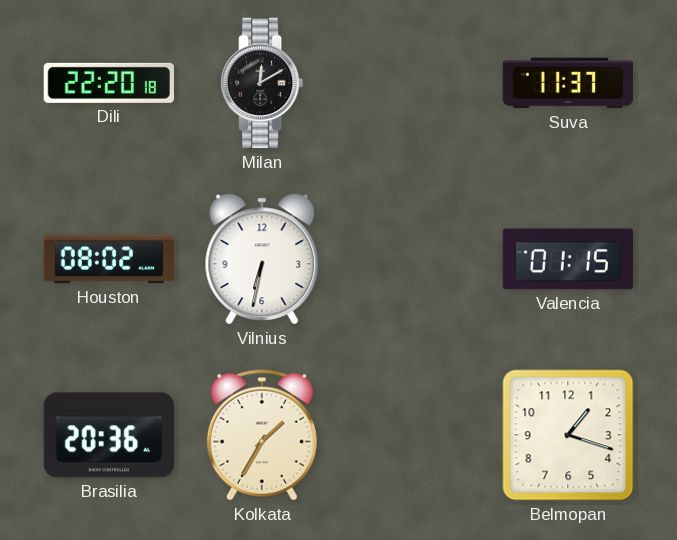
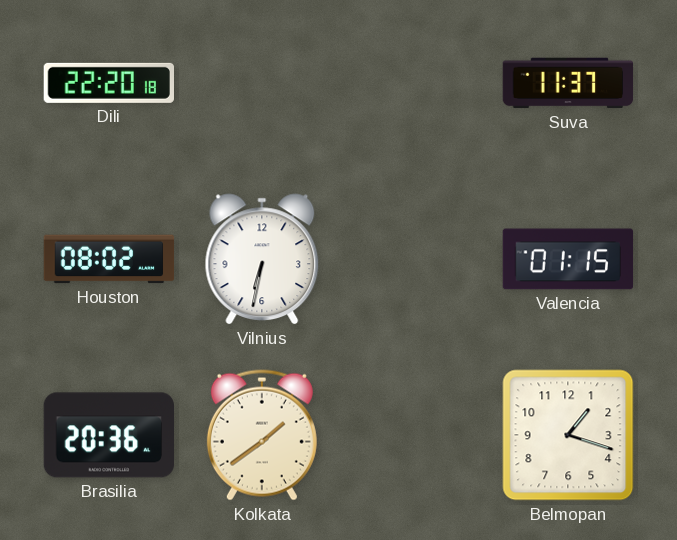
Milan: 12:10 -> none
Kolkata: 1:35 -> 1:39
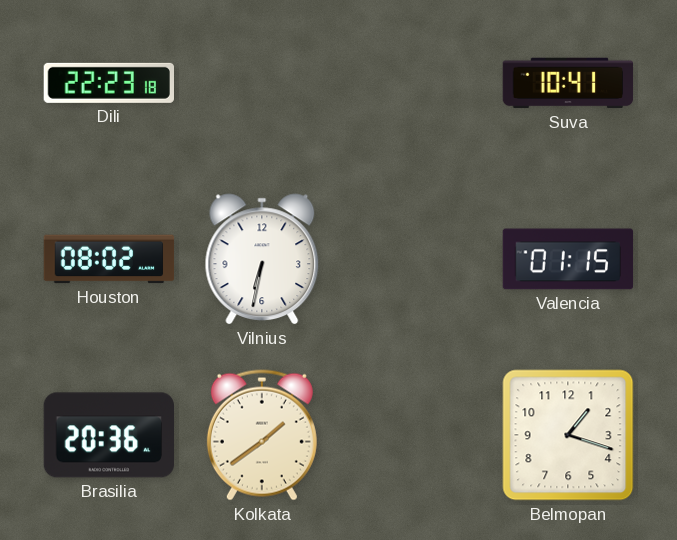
Dili: 22:20 -> 22:23
Suva: 11:37 -> 10:41
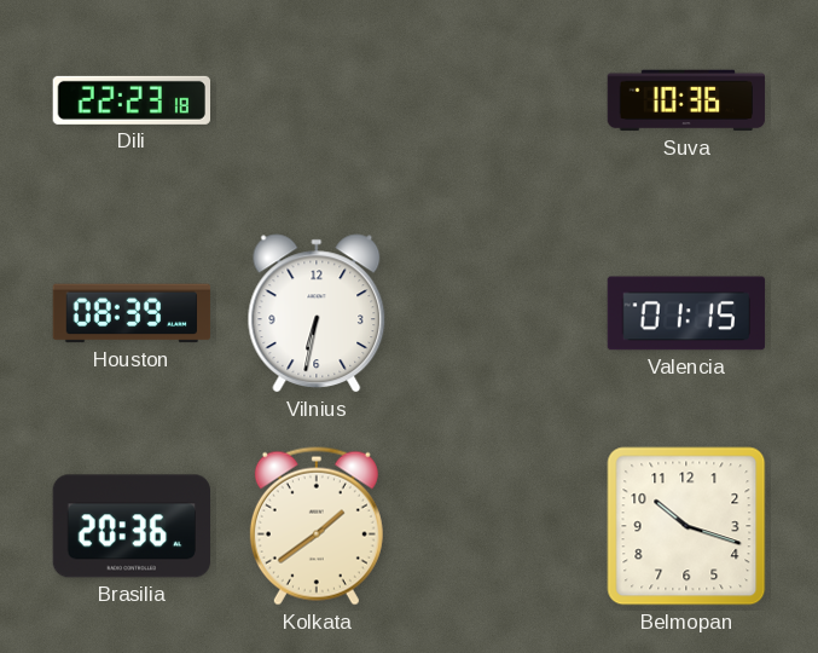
Suva: 10:41 -> 10:36
Houston: 08:02 -> 08:39
Belmopan: 1:18 -> 10:18
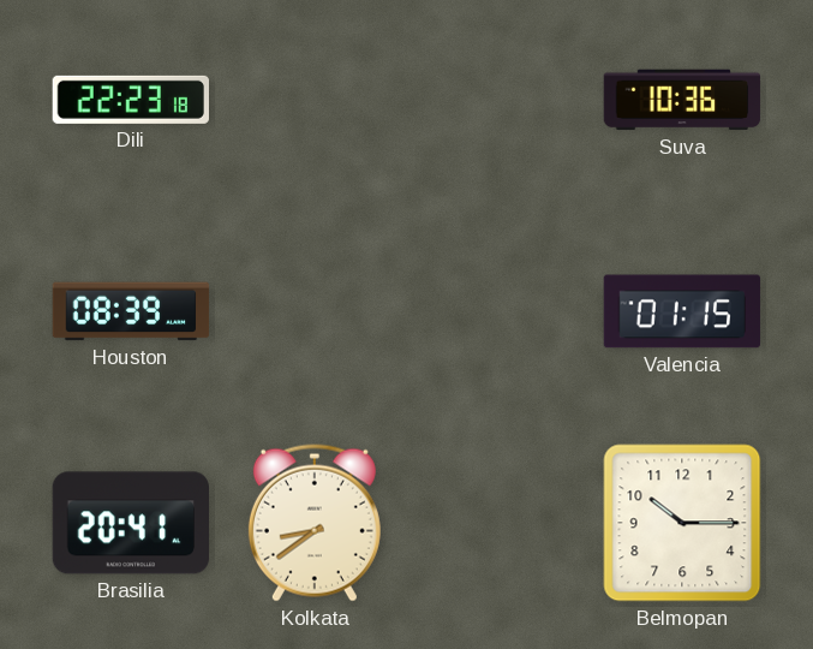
Vilnius: 6:32 -> none
Brasilia: 20:36 -> 20:41
Kolkata: 1:39 -> 8:39
Belmopan: 10:18 -> 10:15
